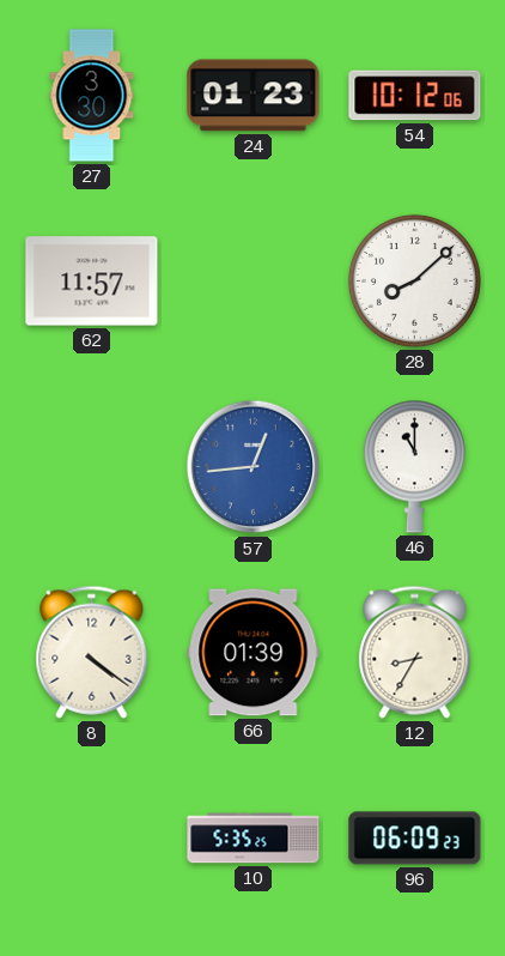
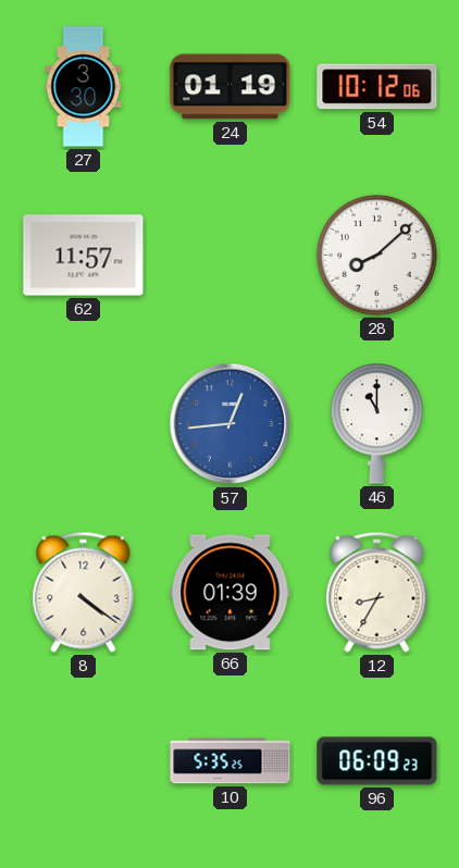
24: 01:23 -> 01:19
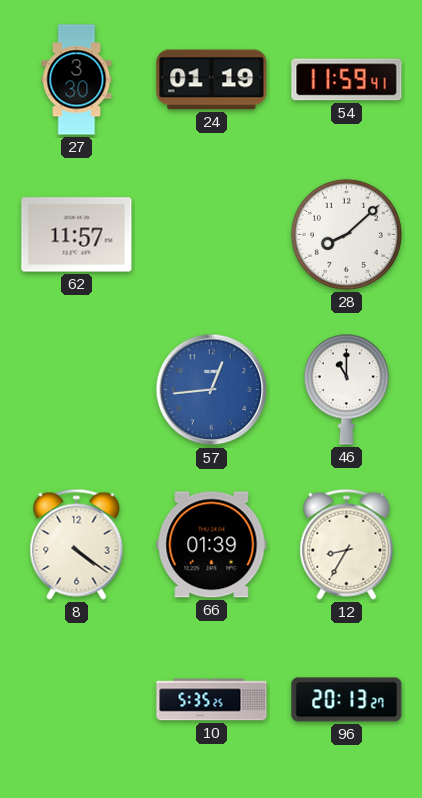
54: 10:12 -> 11:59
96: 06:09 -> 20:13
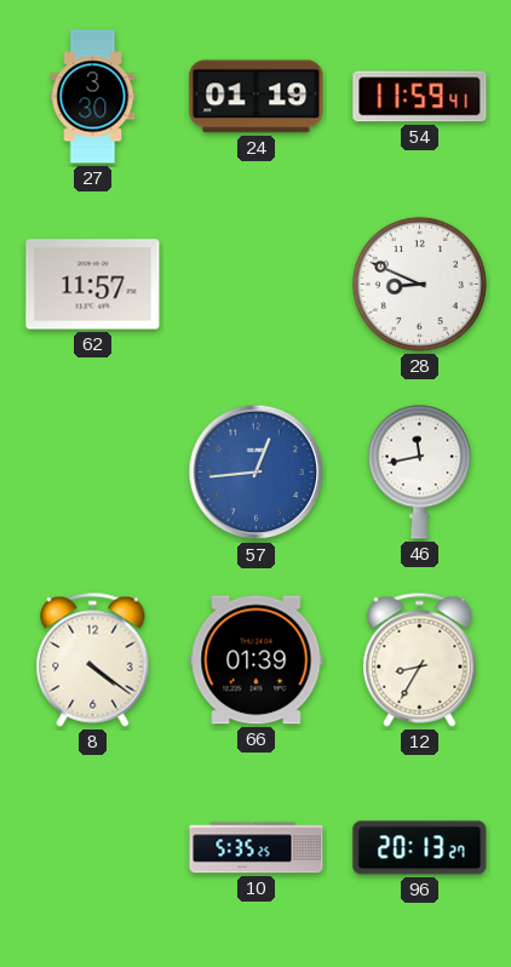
28: 8:08 -> 8:49
46: 11:00 -> 11:43
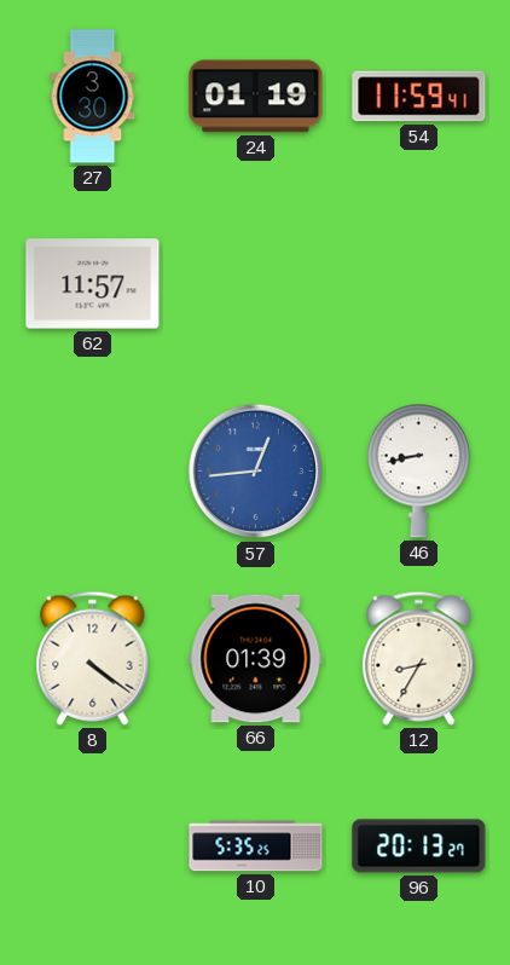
28: 8:49 -> none
46: 11:43 -> 8:43
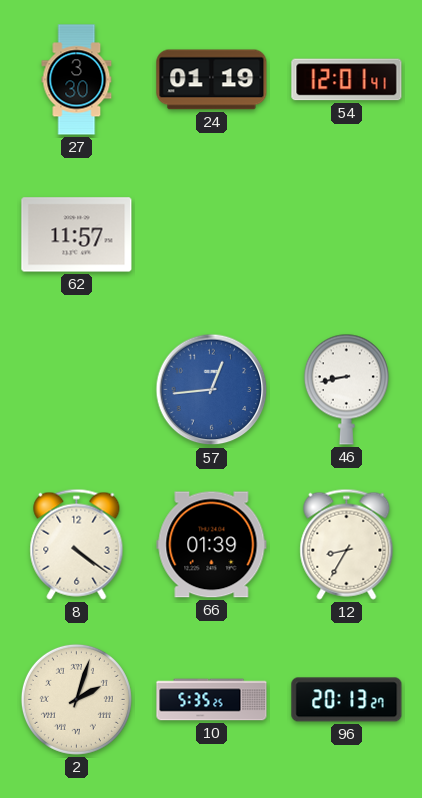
54: 11:59 -> 12:01
2: none -> 2:03
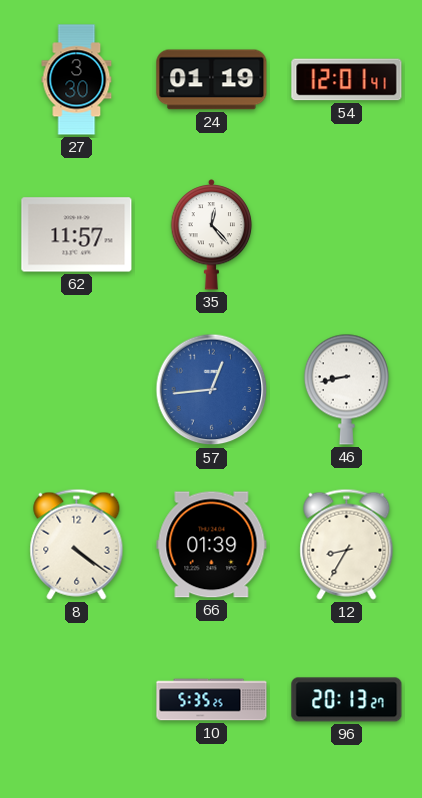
35: none -> 12:23
2: 2:03 -> none
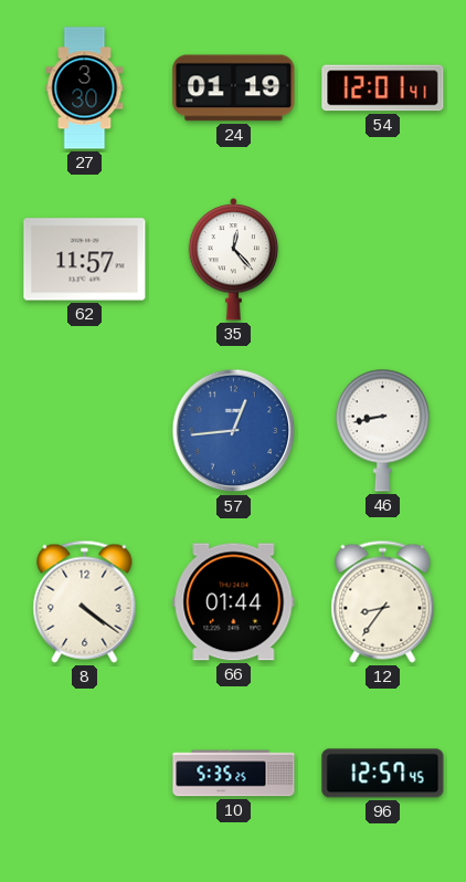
66: 01:39 -> 01:44
12: 8:35 -> 8:36
96: 20:13 -> 12:57
